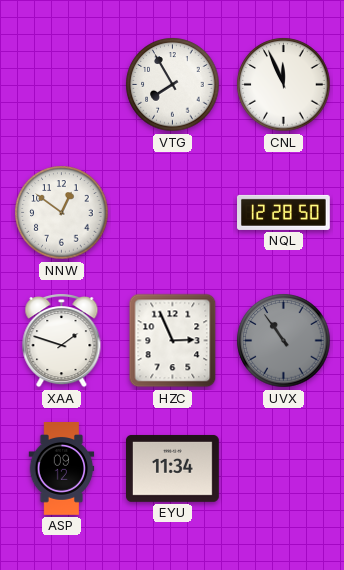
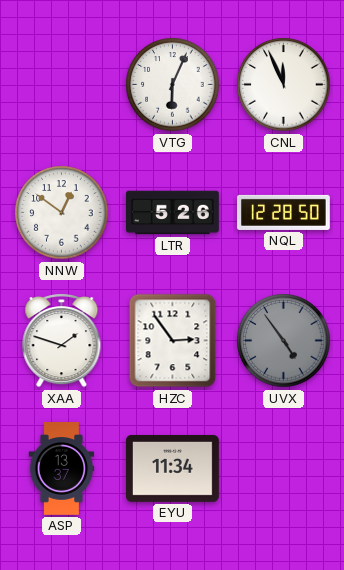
VTG: 7:55 -> 6:04
LTR: none -> 5:26
HZC: 2:56 -> 2:54
UVX: 10:54 -> 4:54
ASP: 09:12 -> 13:37
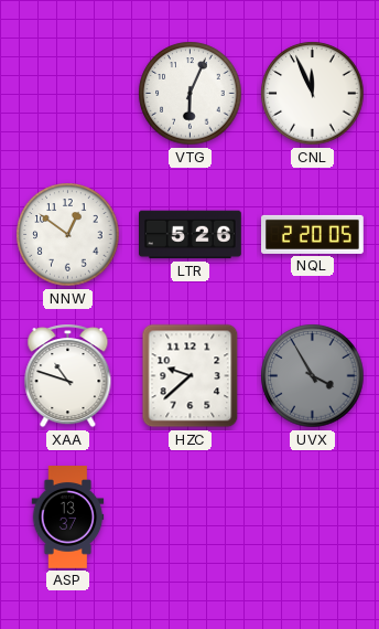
NQL: 12:28 -> 2:20
XAA: 1:48 -> 10:48
HZC: 2:54 -> 9:38
UVX: 4:54 -> 3:55
EYU: 11:34 -> none
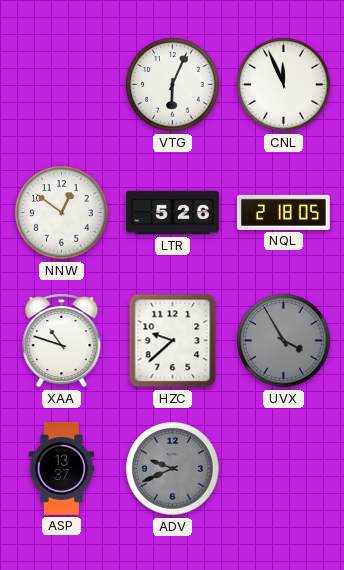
NQL: 2:20 -> 2:18
ADV: none -> 9:41
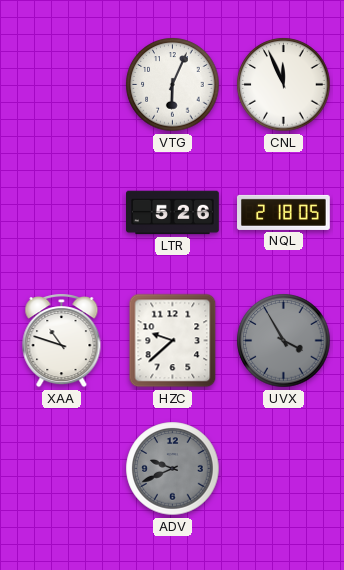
NNW: 12:51 -> none
ASP: 13:37 -> none
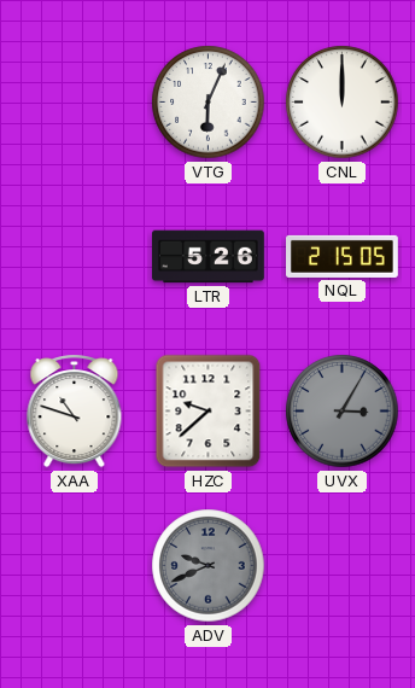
CNL: 11:56 -> 12:00
NQL: 2:18 -> 2:15
UVX: 3:55 -> 3:05
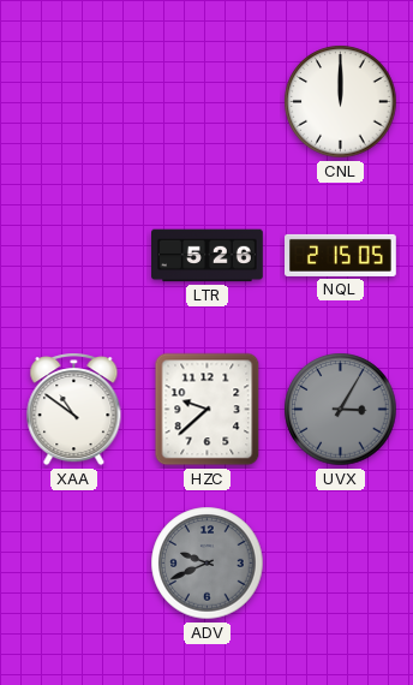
VTG: 6:04 -> none
XAA: 10:48 -> 10:51
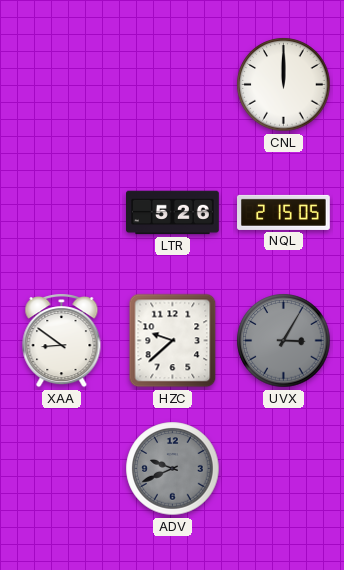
XAA: 10:51 -> 8:51
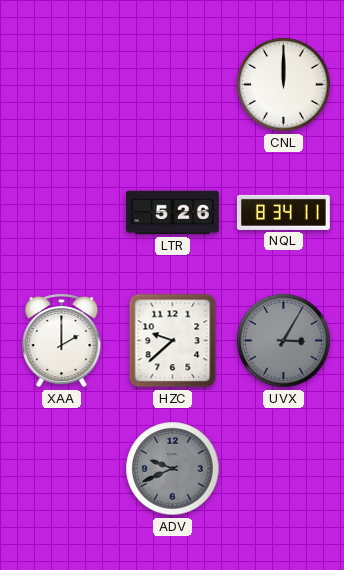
NQL: 2:15 -> 8:34
XAA: 8:51 -> 2:00
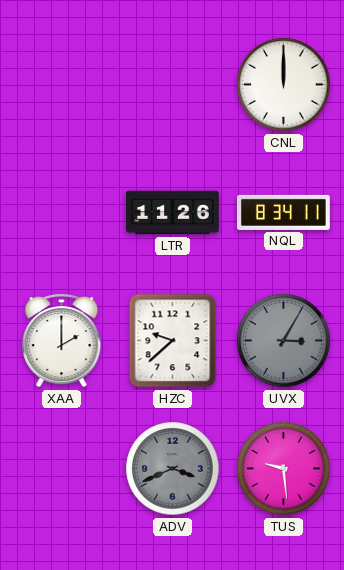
LTR: 5:26 -> 11:26
ADV: 9:41 -> 3:41
TUS: none -> 9:29
